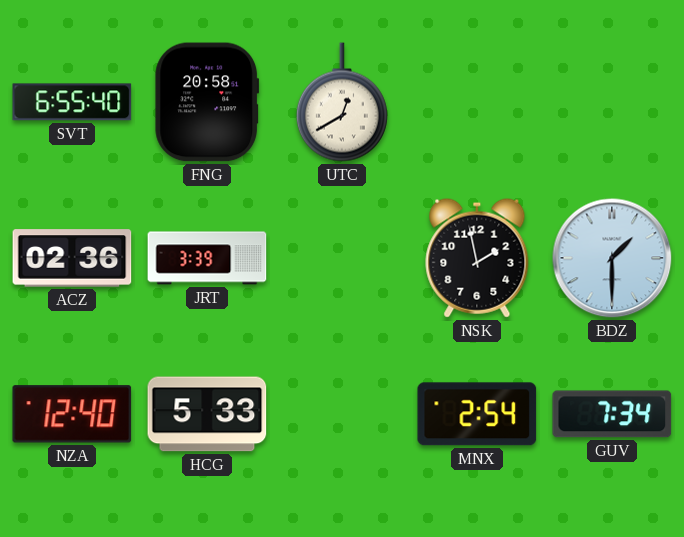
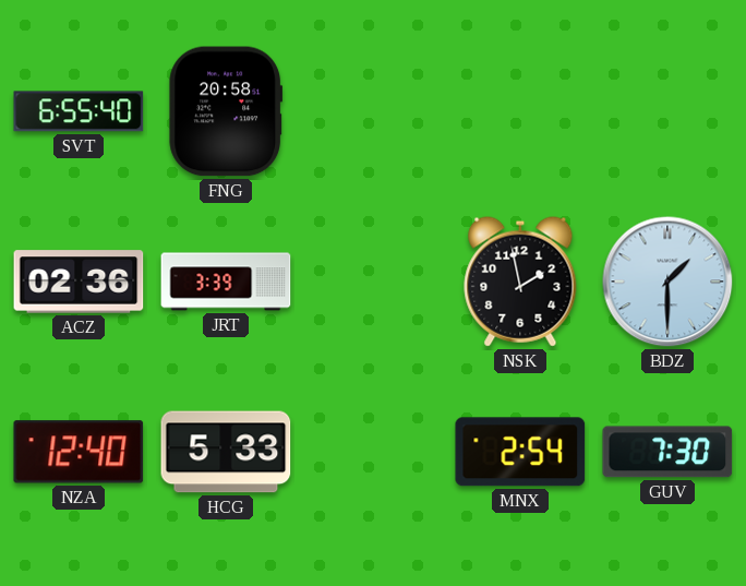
UTC: 12:40 -> none
GUV: 7:34 -> 7:30
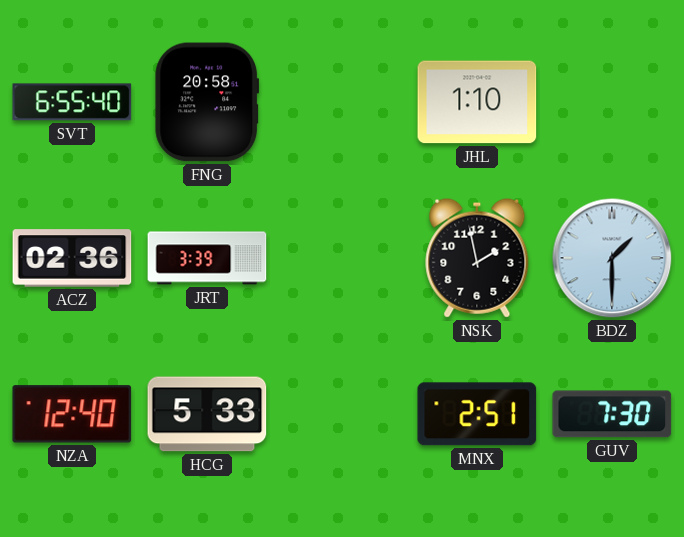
JHL: none -> 1:10
MNX: 2:54 -> 2:51
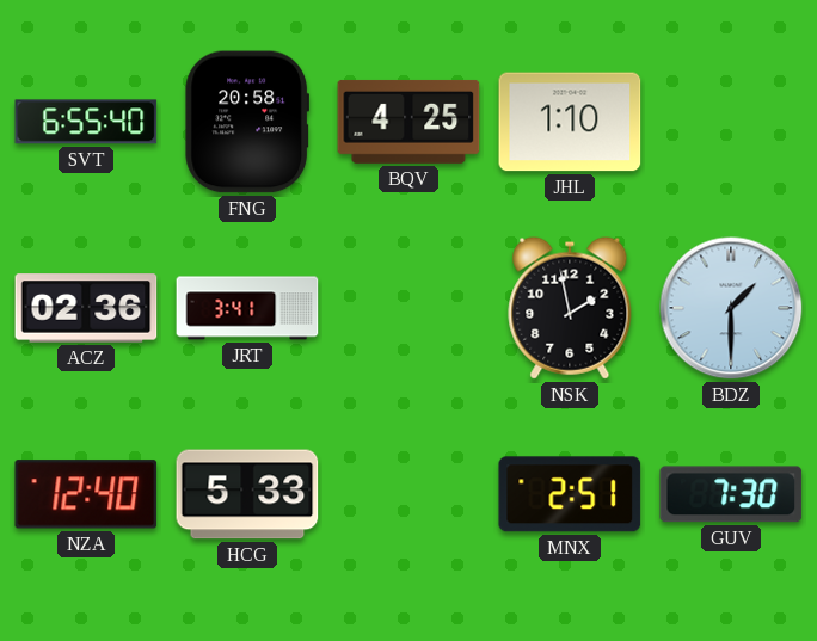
BQV: none -> 4:25
JRT: 3:39 -> 3:41
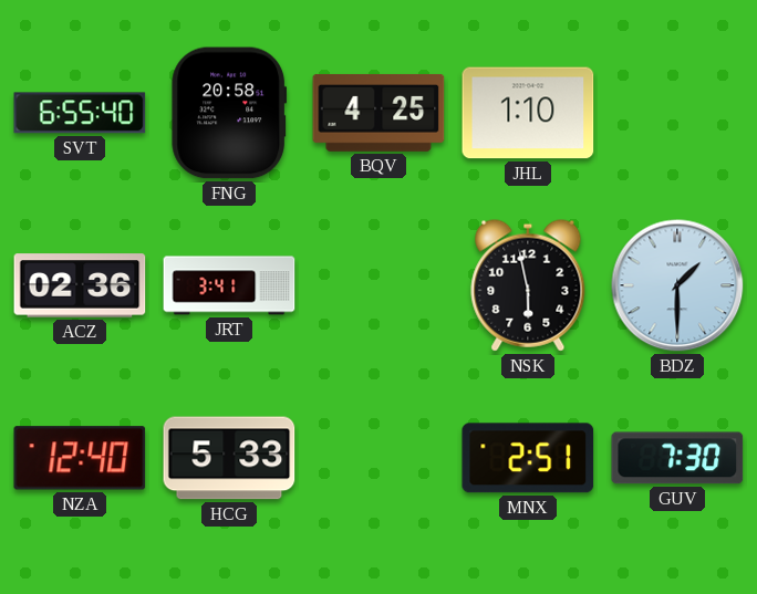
NSK: 1:58 -> 5:58
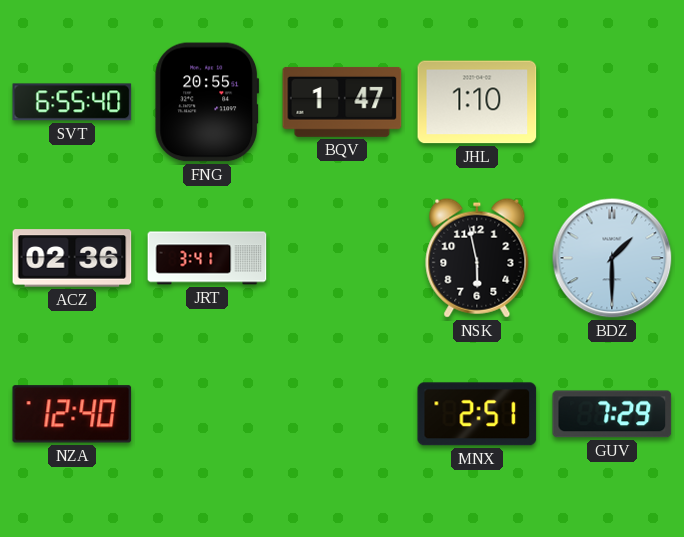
FNG: 20:58 -> 20:55
BQV: 4:25 -> 1:47
HCG: 5:33 -> none
GUV: 7:30 -> 7:29
